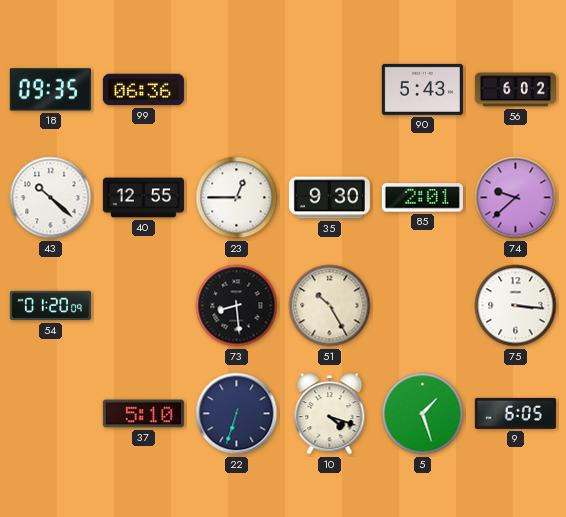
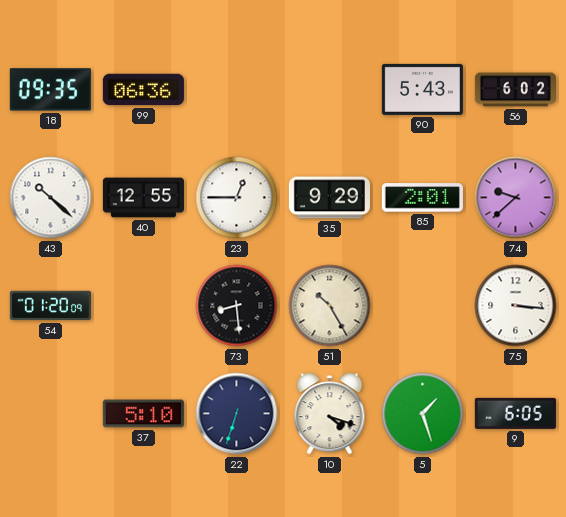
35: 9:30 -> 9:29
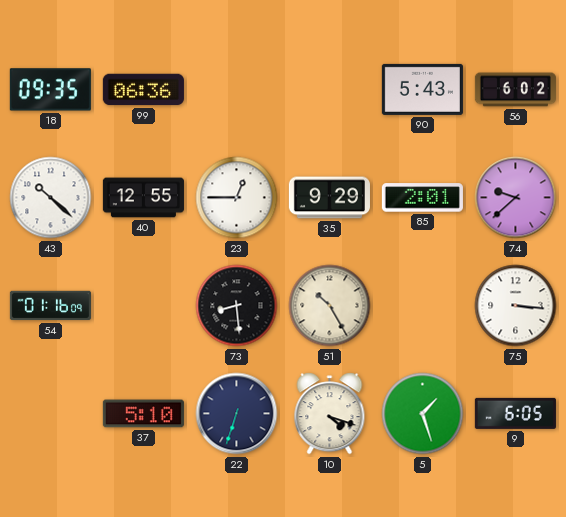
54: 01:20 -> 01:16
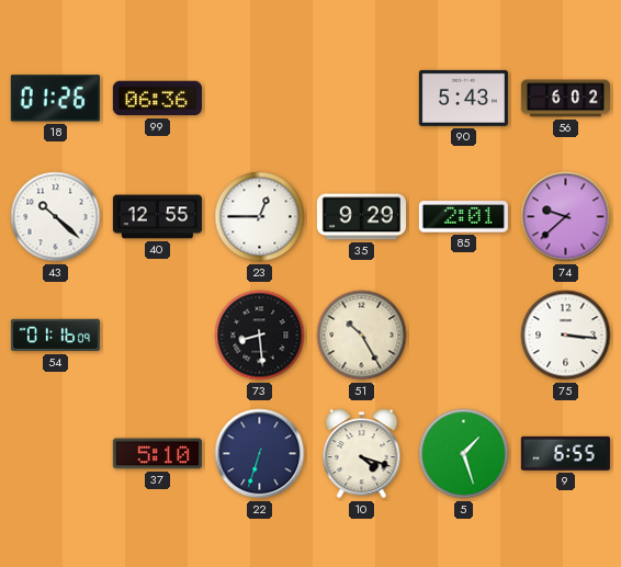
18: 09:35 -> 01:26
9: 6:05 -> 6:55
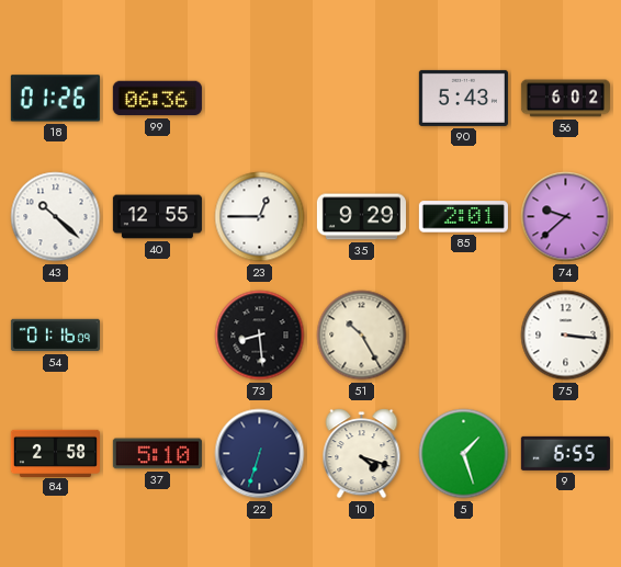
84: none -> 2:58
